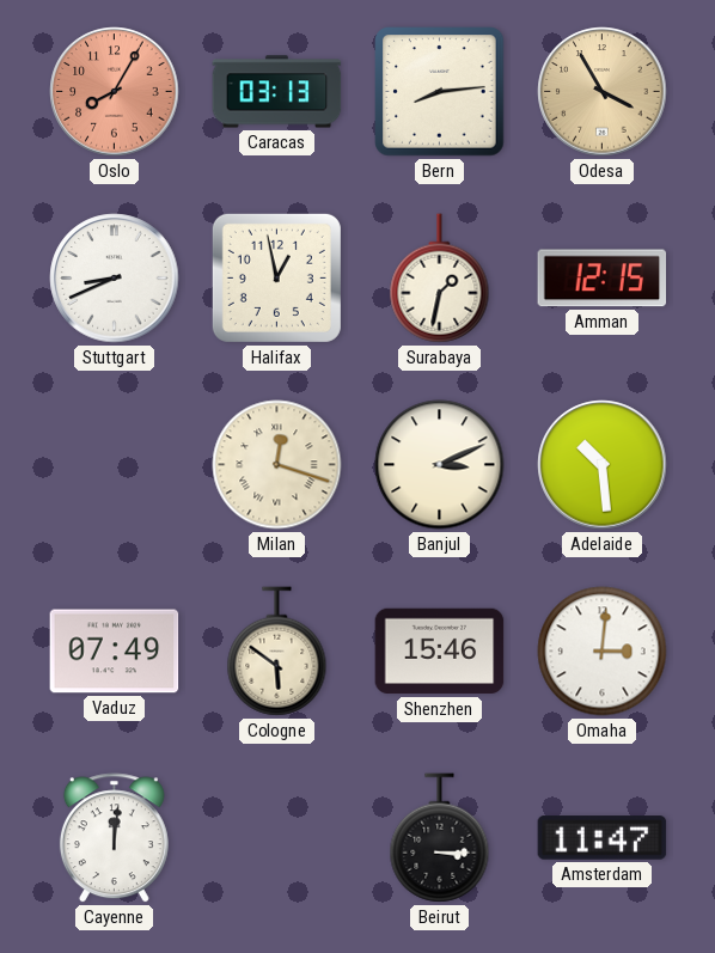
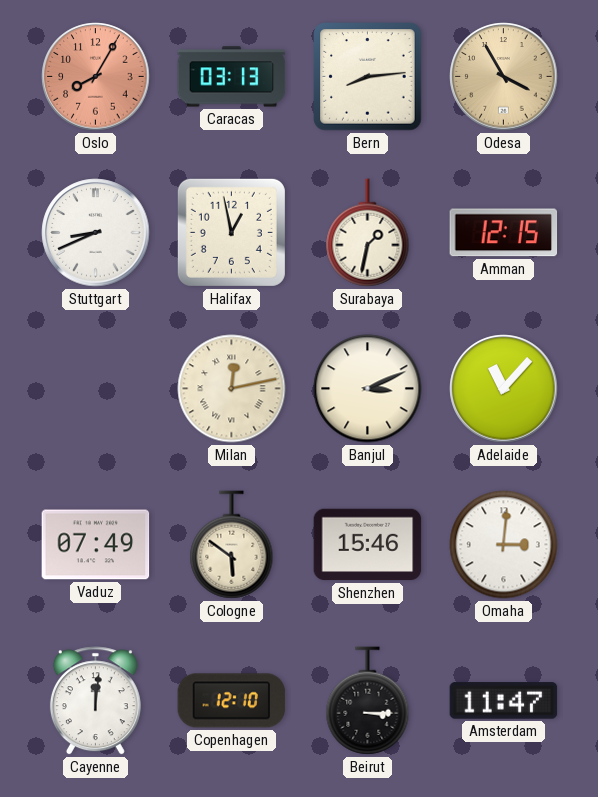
Milan: 12:18 -> 12:13
Adelaide: 10:29 -> 11:07
Copenhagen: none -> 12:10
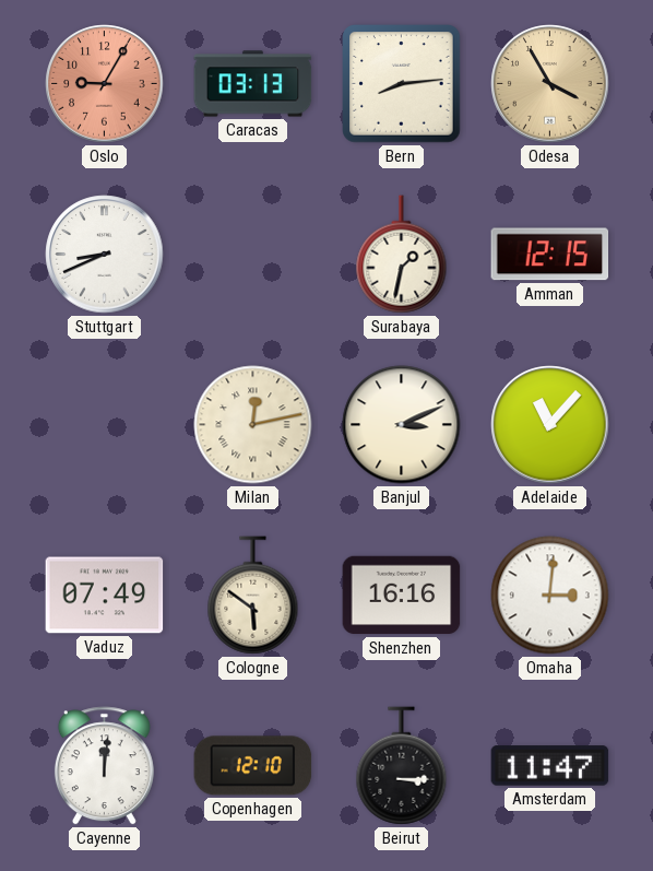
Oslo: 8:05 -> 9:05
Halifax: 12:58 -> none
Shenzhen: 15:46 -> 16:16
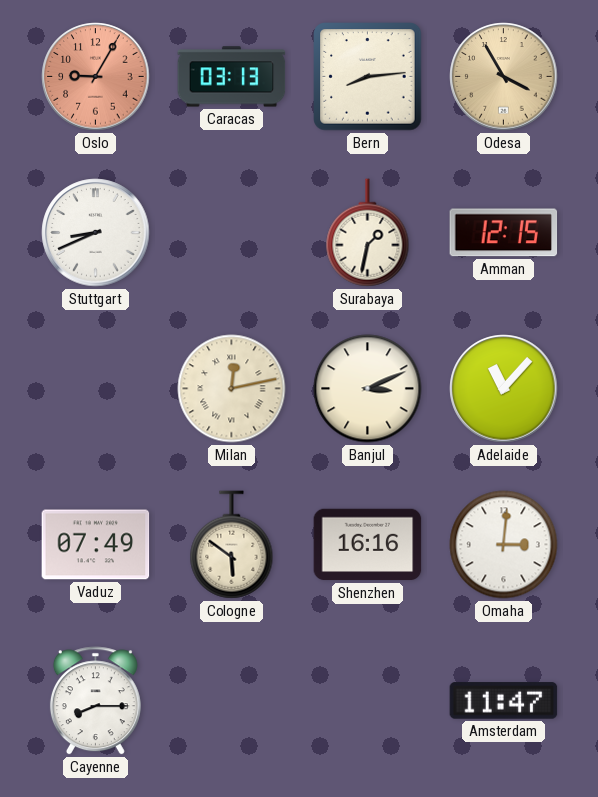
Cayenne: 12:01 -> 8:15
Copenhagen: 12:10 -> none
Beirut: 3:15 -> none
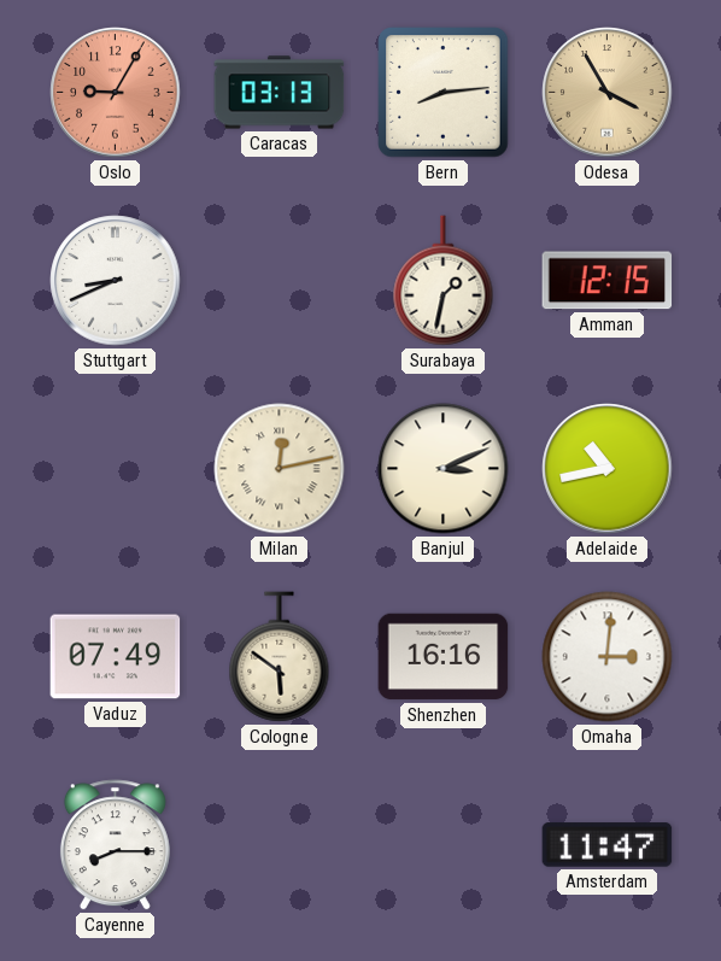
Adelaide: 11:07 -> 10:43
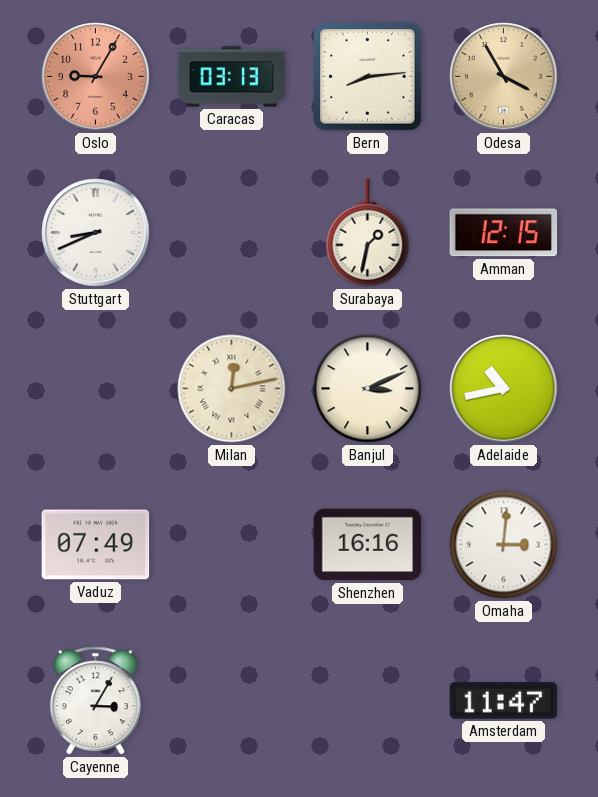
Cologne: 5:51 -> none
Cayenne: 8:15 -> 3:05
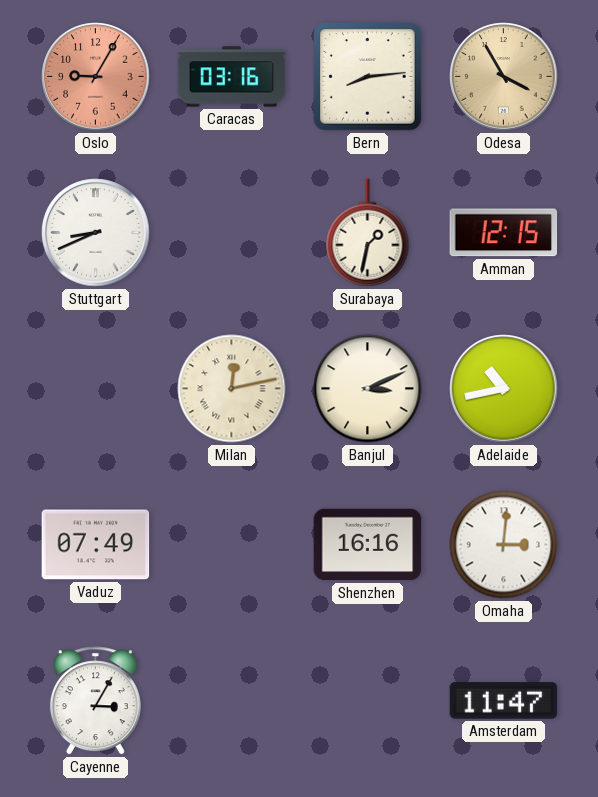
Caracas: 03:13 -> 03:16
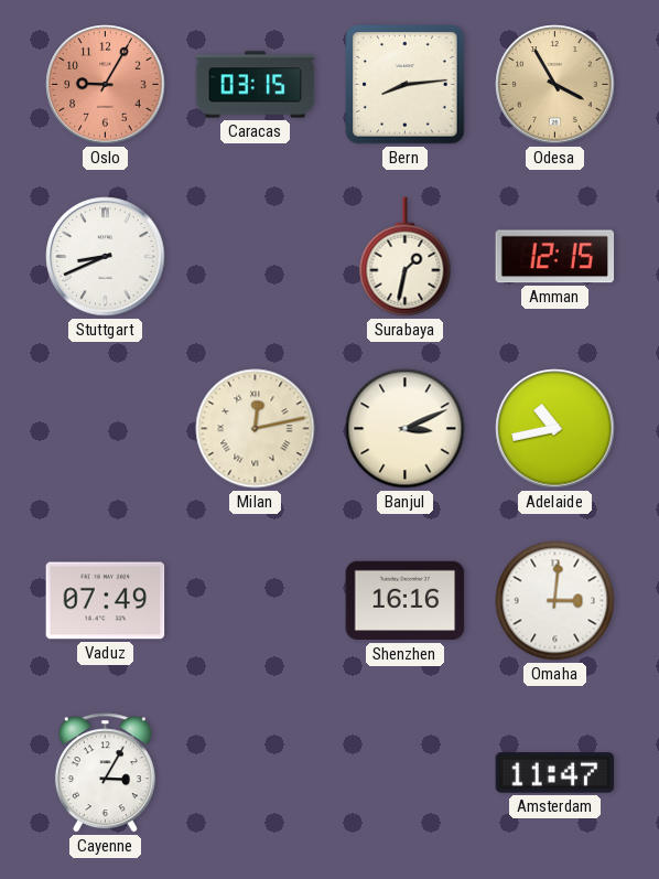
Caracas: 03:16 -> 03:15
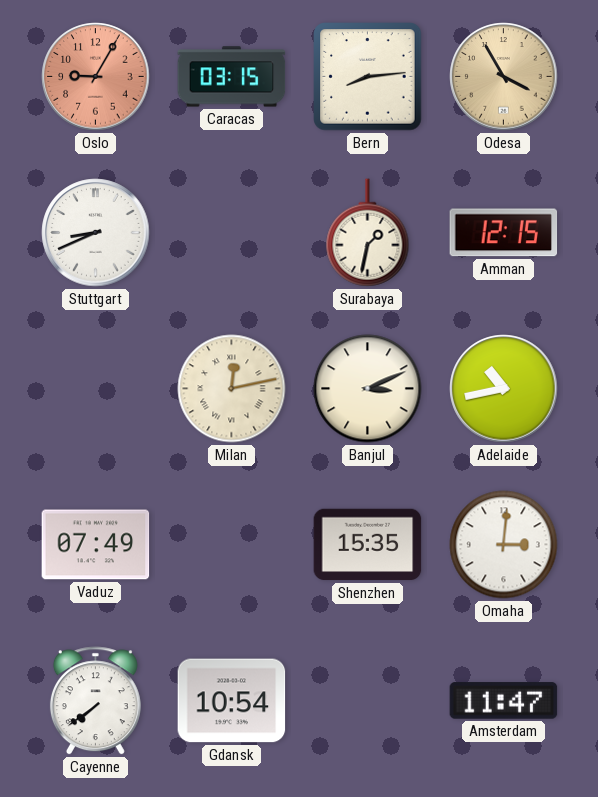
Shenzhen: 16:16 -> 15:35
Cayenne: 3:05 -> 7:39
Gdansk: none -> 10:54
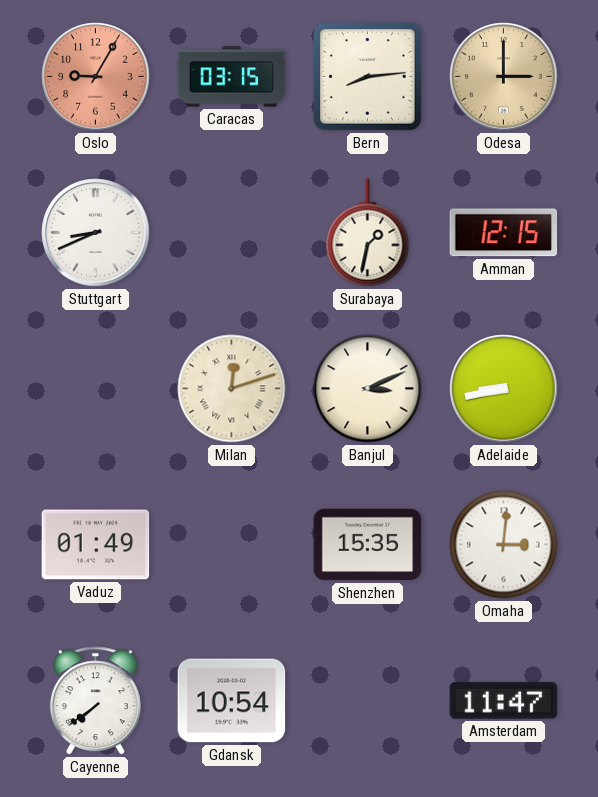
Odesa: 3:55 -> 3:00
Milan: 12:13 -> 12:12
Adelaide: 10:43 -> 8:43
Vaduz: 07:49 -> 01:49
